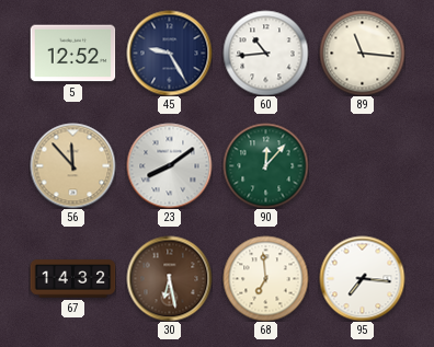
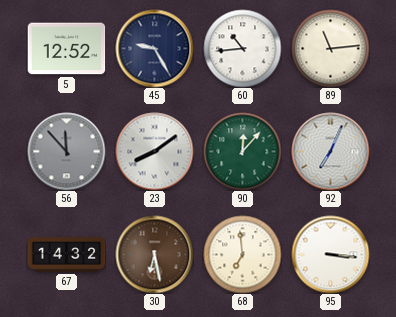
89: 11:16 -> 11:14
56 dial: champagne -> grey
92: none -> 7:04
95: 7:16 -> 3:16
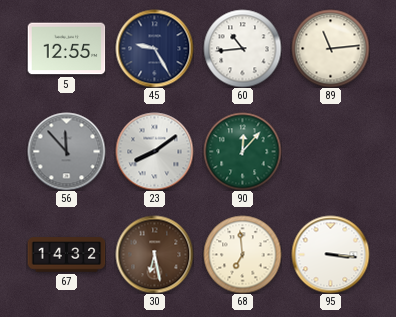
5: 12:52 -> 12:55
92: 7:04 -> none
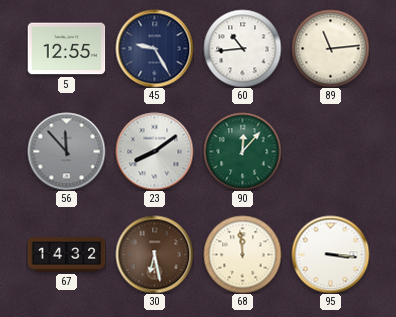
68: 6:59 -> 11:59
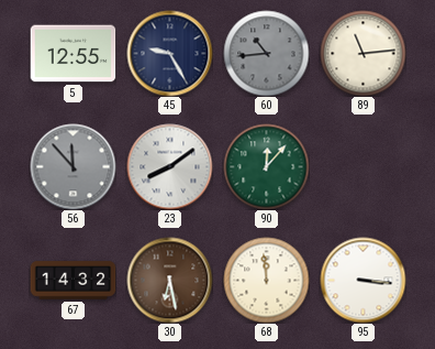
60 dial: white -> grey
